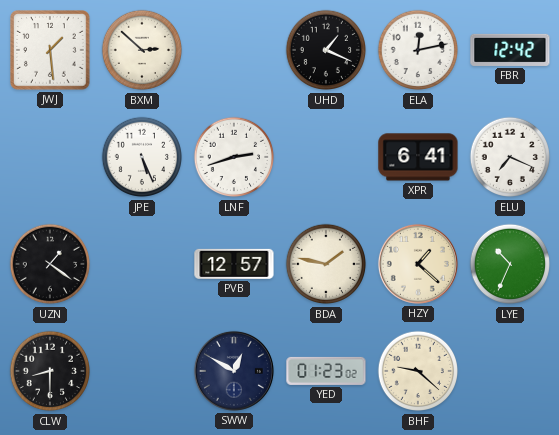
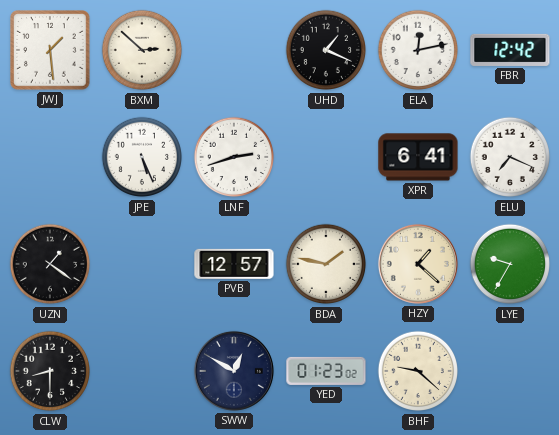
LYE: 10:34 -> 9:35
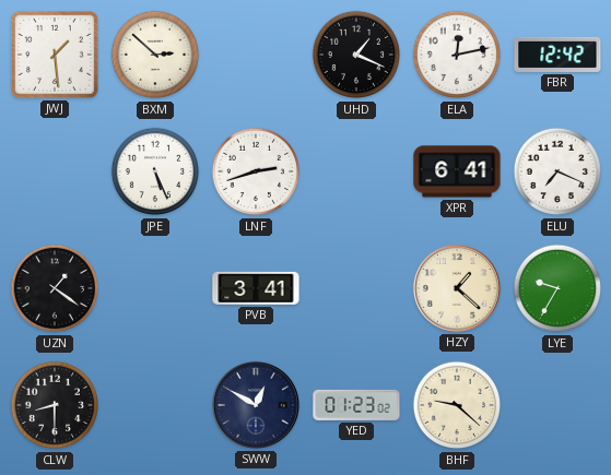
PVB: 12:57 -> 3:41
BDA: 1:47 -> none
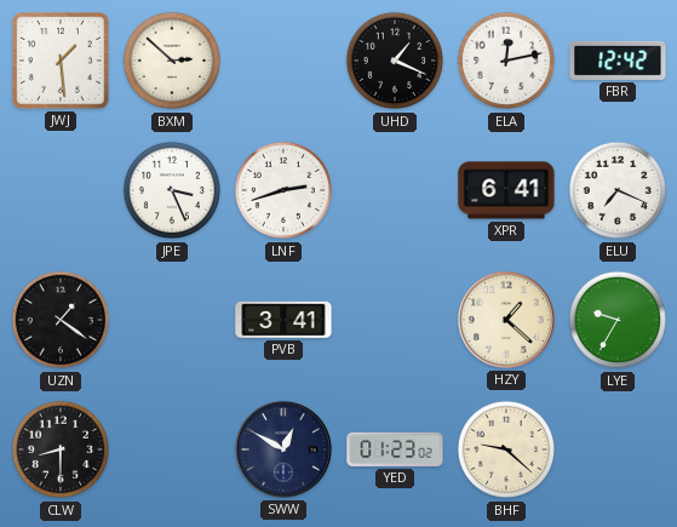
JPE: 5:26 -> 3:26
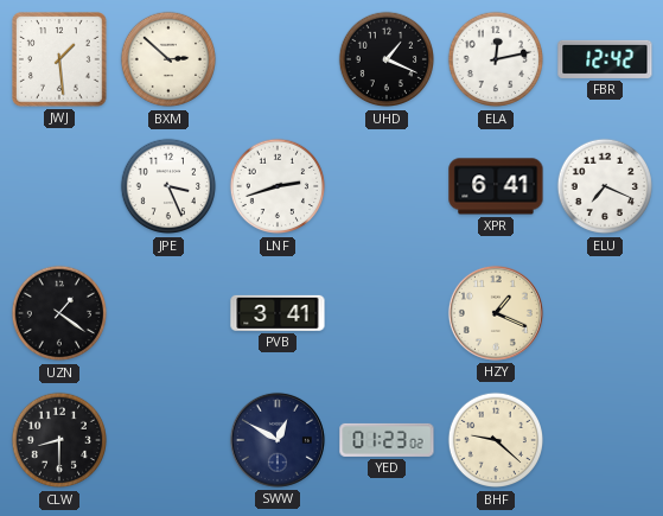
HZY: 1:22 -> 1:19
LYE: 9:35 -> none
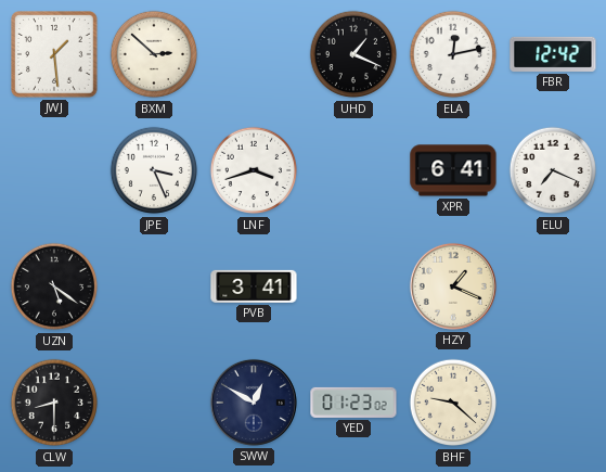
LNF: 2:42 -> 3:42
UZN: 1:21 -> 5:21
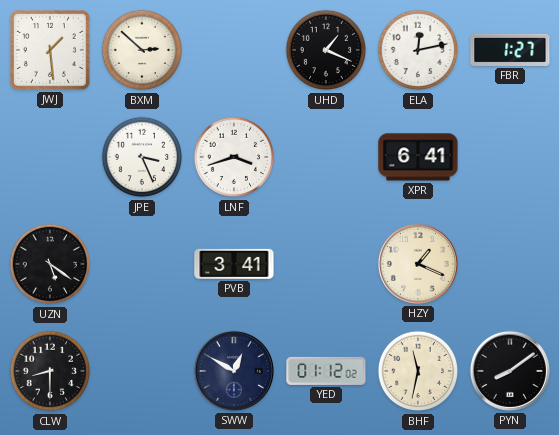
FBR: 12:42 -> 1:27
ELU: 7:19 -> none
YED: 01:23 -> 01:12
BHF: 9:22 -> 11:32
PYN: none -> 8:09
